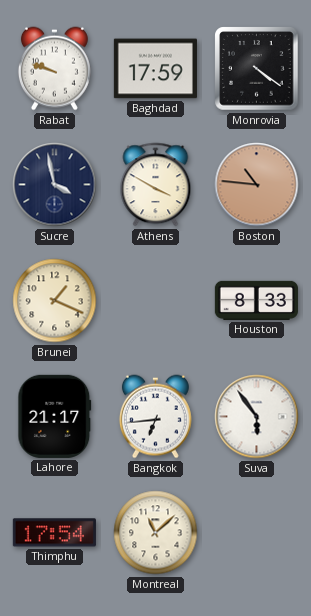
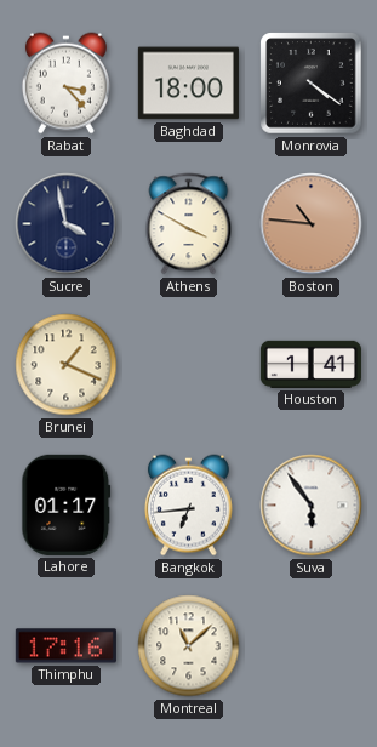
Rabat: 9:48 -> 3:23
Baghdad: 17:59 -> 18:00
Houston: 8:33 -> 1:41
Lahore: 21:17 -> 01:17
Thimphu: 17:54 -> 17:16
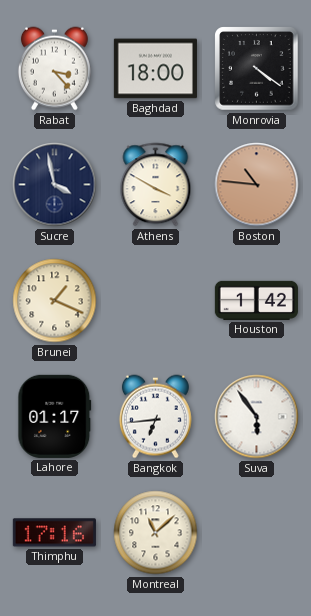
Houston: 1:41 -> 1:42
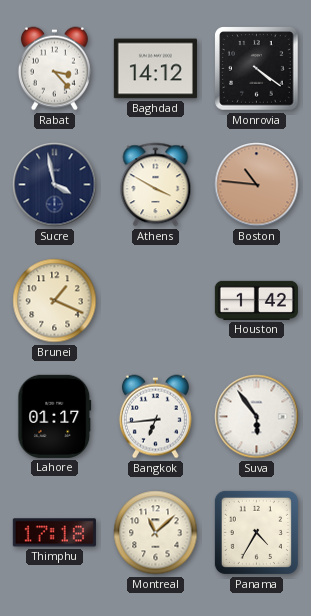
Baghdad: 18:00 -> 14:12
Thimphu: 17:16 -> 17:18
Panama: none -> 4:35
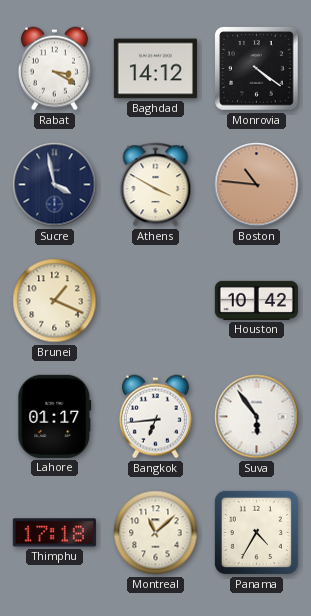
Rabat: 3:23 -> 3:20
Houston: 1:42 -> 10:42
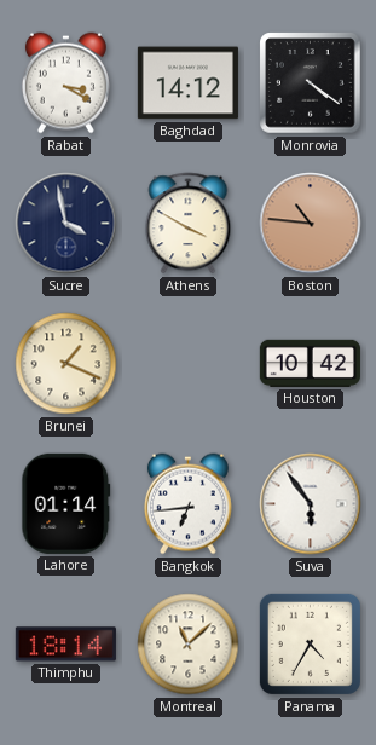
Lahore: 01:17 -> 01:14
Thimphu: 17:18 -> 18:14
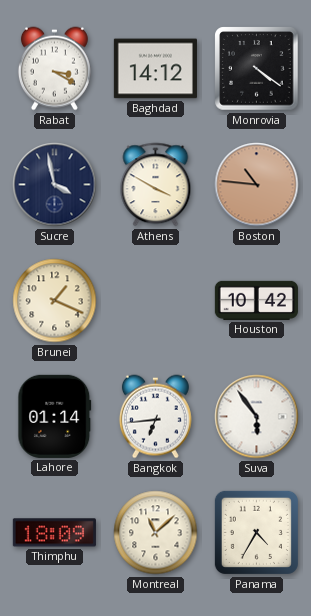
Thimphu: 18:14 -> 18:09
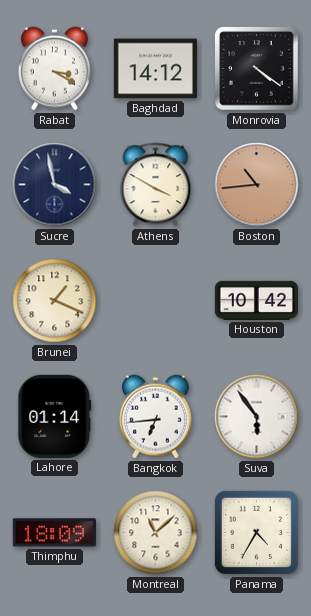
Boston: 10:46 -> 10:44
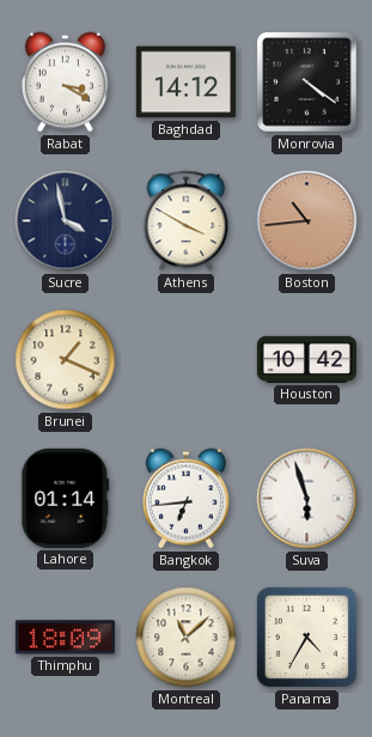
Suva: 5:54 -> 5:57
